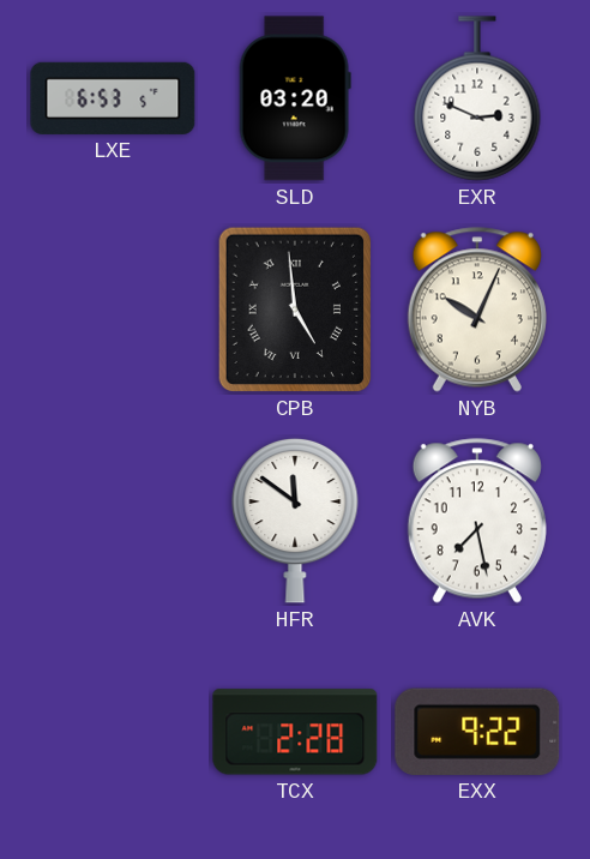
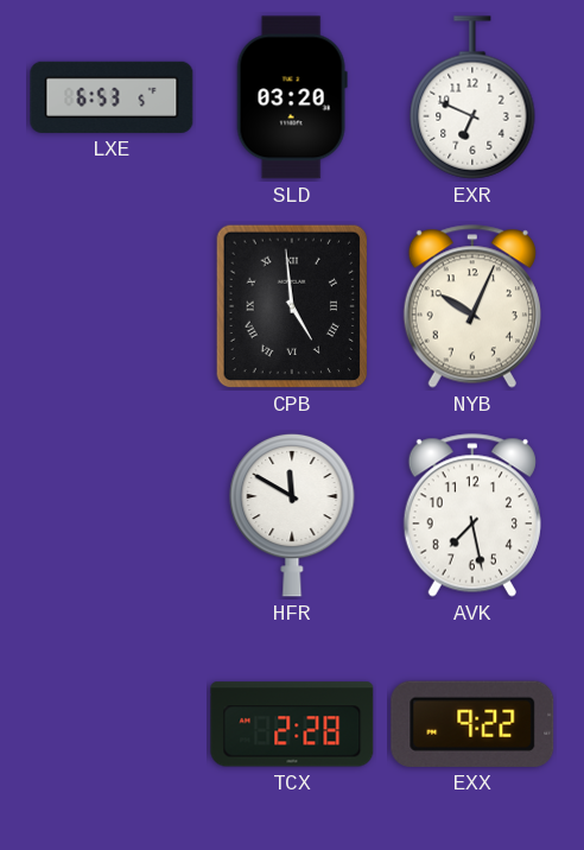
EXR: 2:49 -> 6:49
HFR: 11:51 -> 11:50
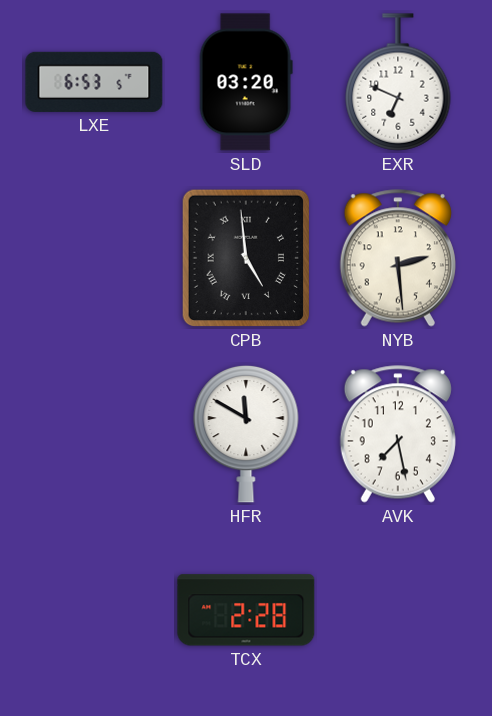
NYB: 10:04 -> 2:29
EXX: 9:22 -> none
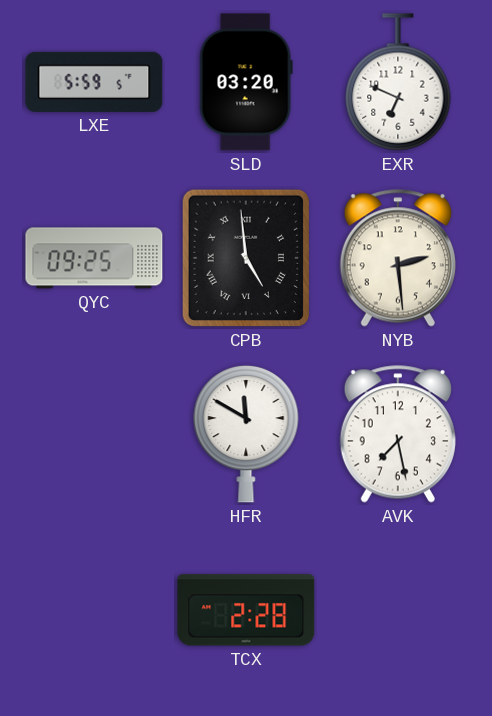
LXE: 6:53 -> 5:59
QYC: none -> 09:25
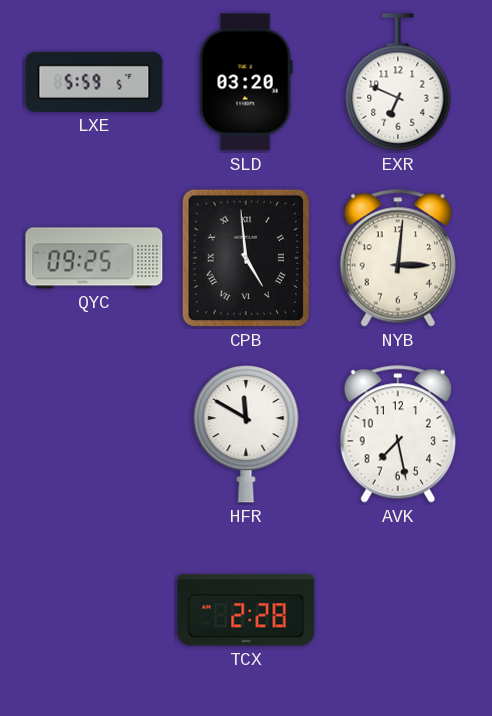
NYB: 2:29 -> 3:01
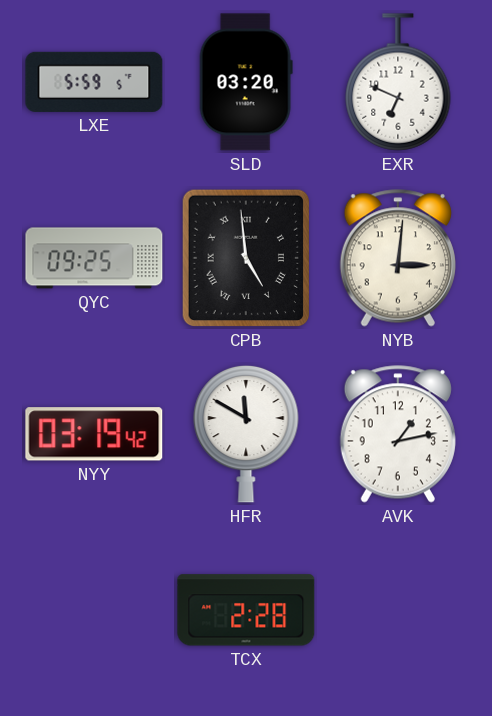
NYY: none -> 03:19
AVK: 7:28 -> 1:13
